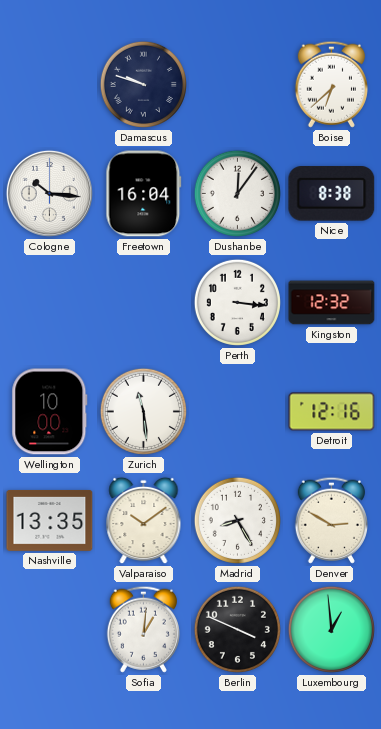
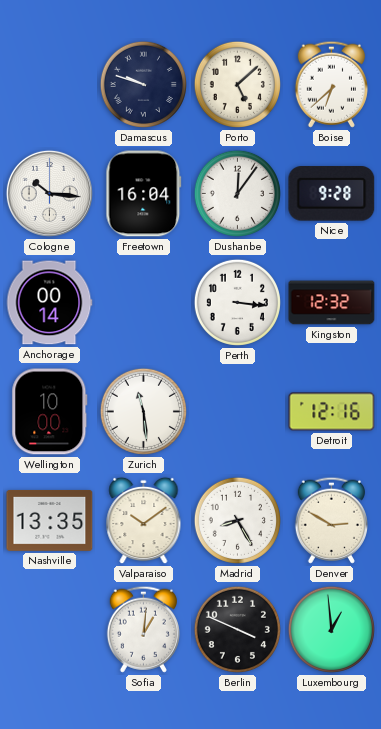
Porto: none -> 5:08
Nice: 8:38 -> 9:28
Anchorage: none -> 00:14
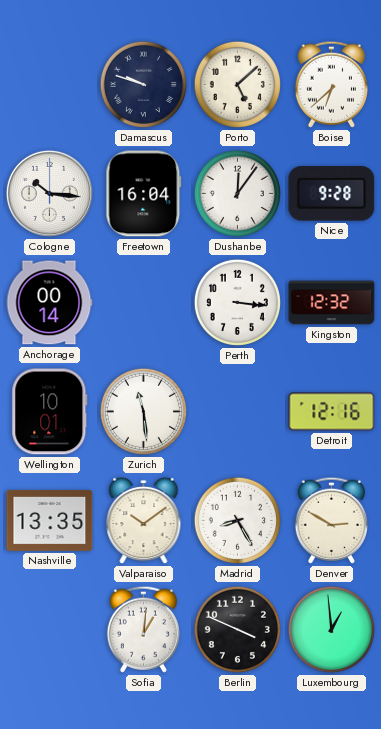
Wellington: 10:00 -> 10:01
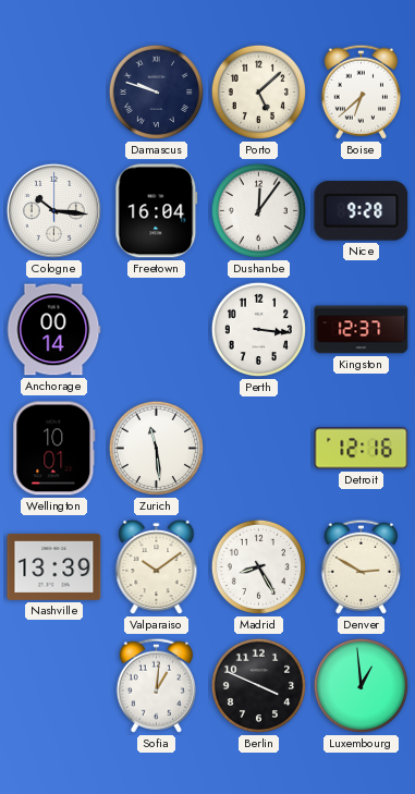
Kingston: 12:32 -> 12:37
Nashville: 13:35 -> 13:39
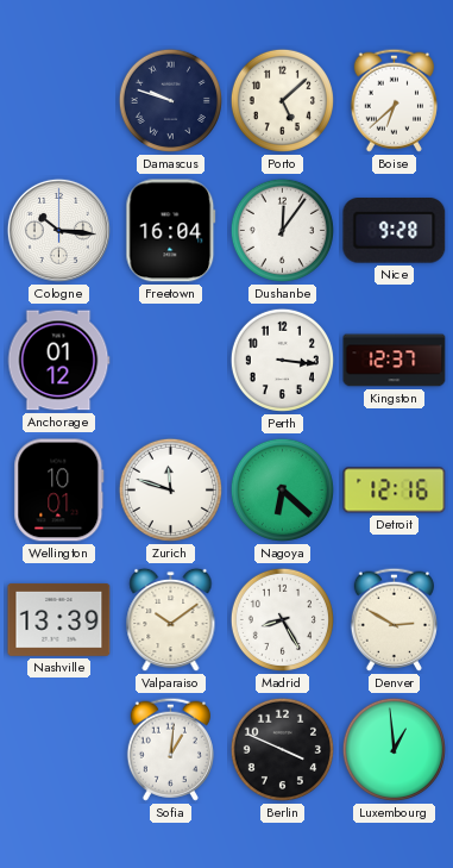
Anchorage: 00:14 -> 01:12
Zurich: 11:29 -> 11:48
Nagoya: none -> 6:22
